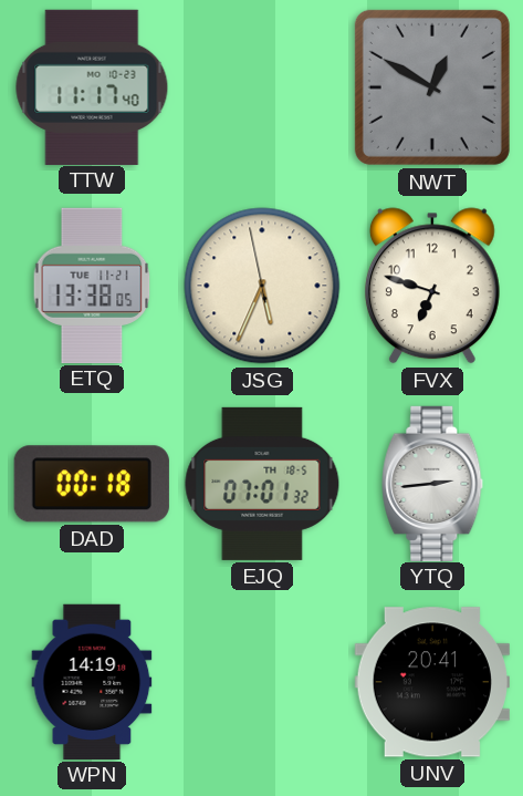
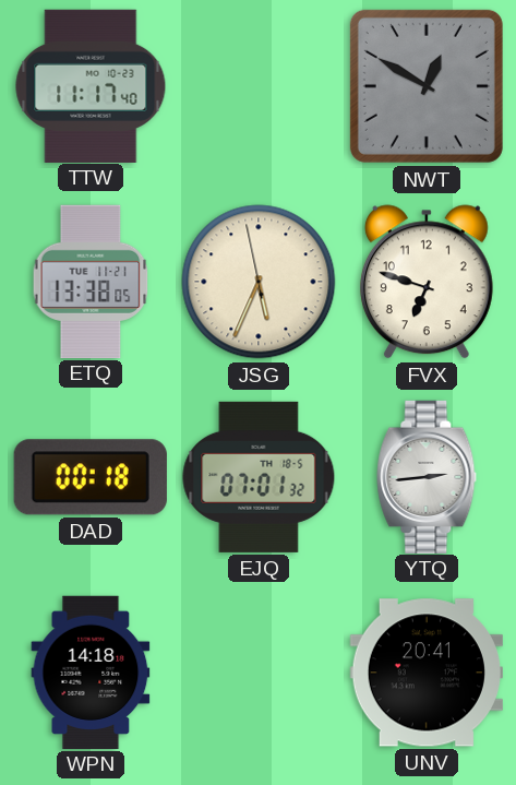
WPN: 14:19 -> 14:18
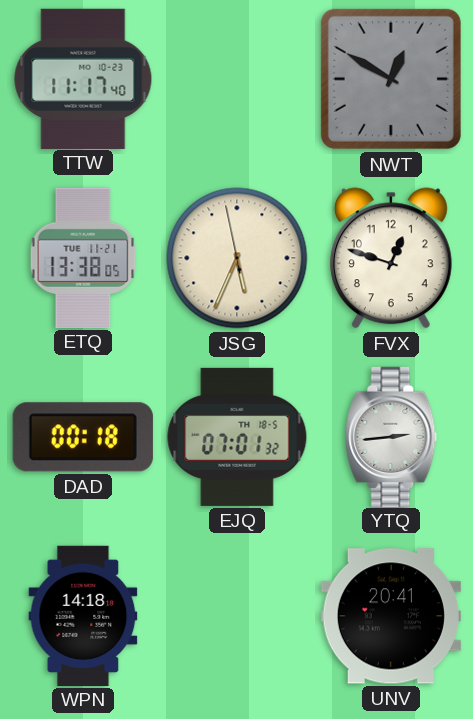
FVX: 6:48 -> 12:48
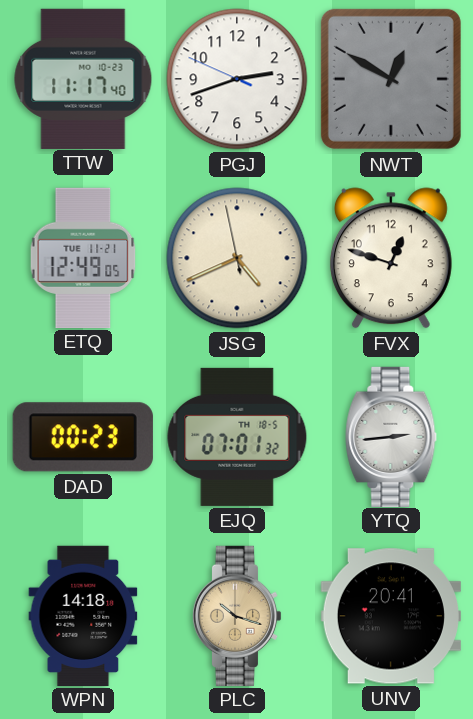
PGJ: none -> 2:41
ETQ: 13:38 -> 12:49
JSG: 5:33 -> 4:40
DAD: 00:18 -> 00:23
PLC: none -> 10:18
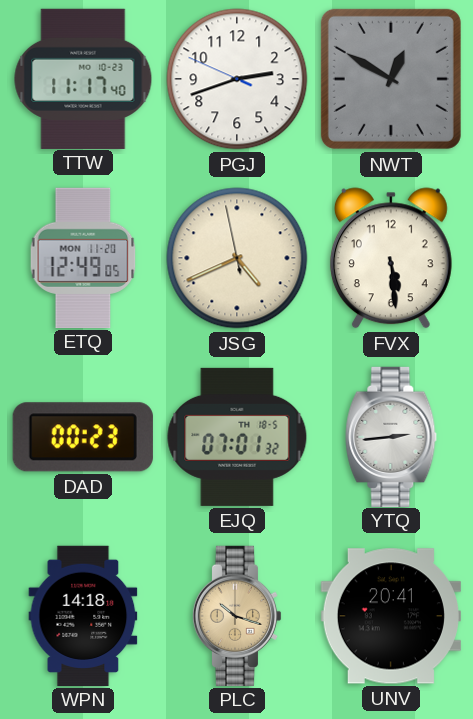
ETQ date: TUE 11-21 -> MON 11-20
FVX: 12:48 -> 5:29
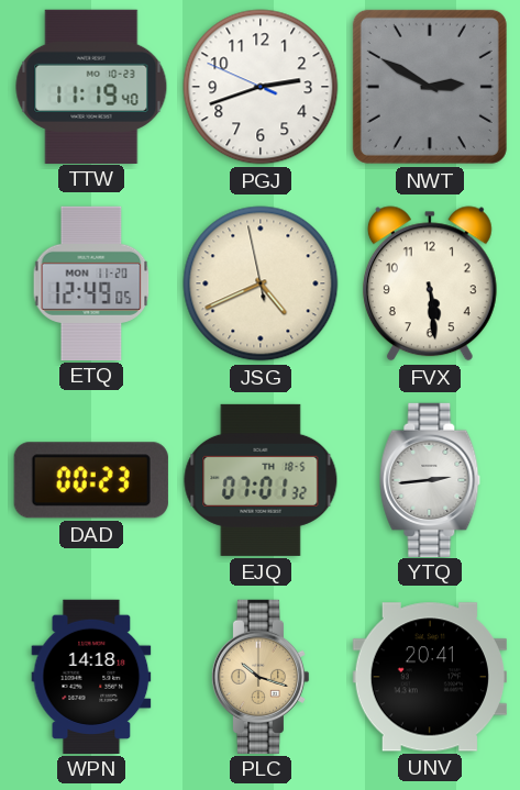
TTW: 11:17 -> 11:19
NWT: 12:50 -> 2:50
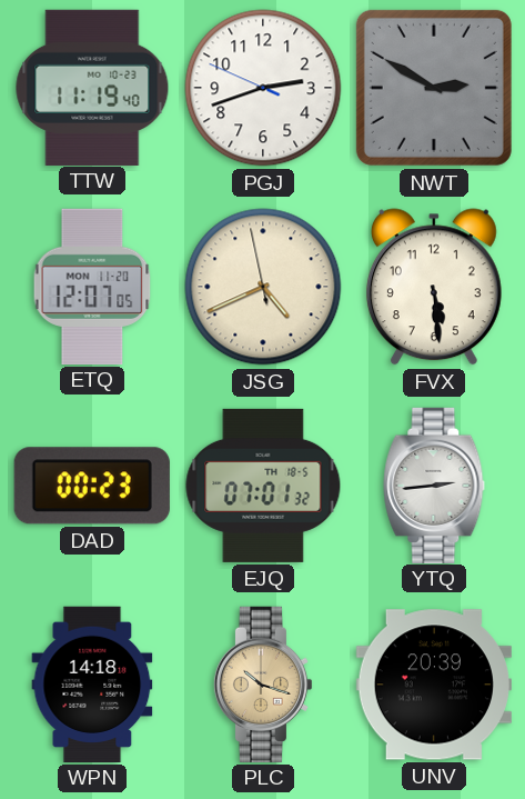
ETQ: 12:49 -> 12:07
UNV: 20:41 -> 20:39
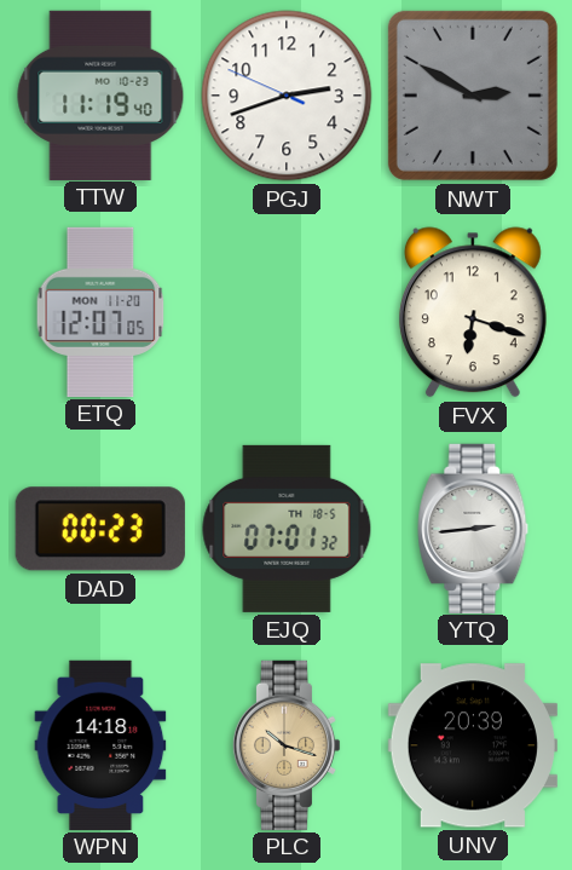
JSG: 4:40 -> none
FVX: 5:29 -> 6:18
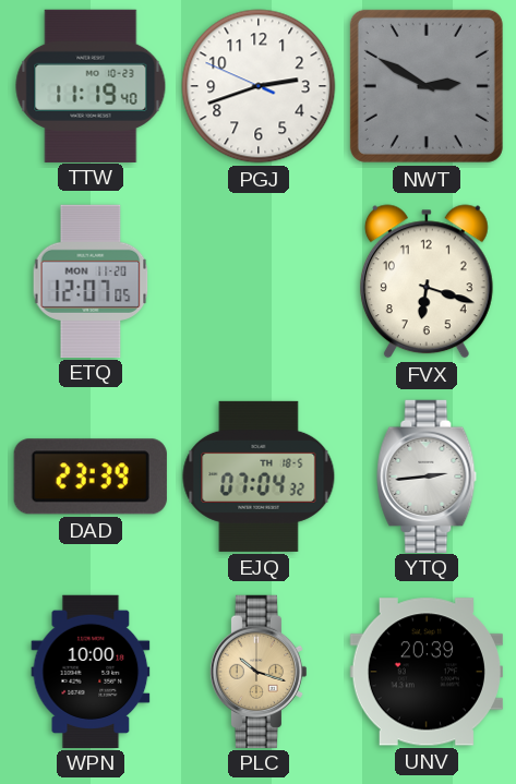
DAD: 00:23 -> 23:39
EJQ: 07:01 -> 07:04
WPN: 14:18 -> 10:00
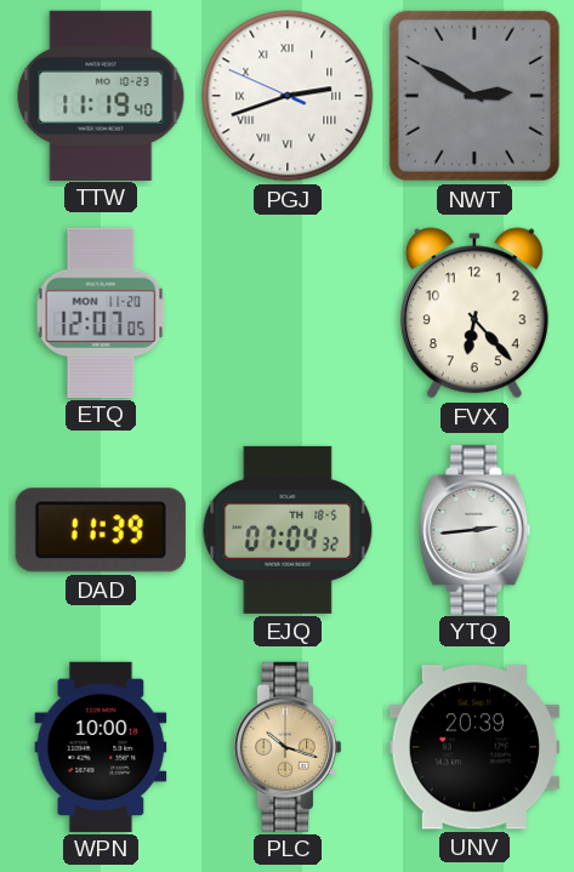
PGJ numerals: Arabic -> Roman
FVX: 6:18 -> 6:23
DAD: 23:39 -> 11:39
